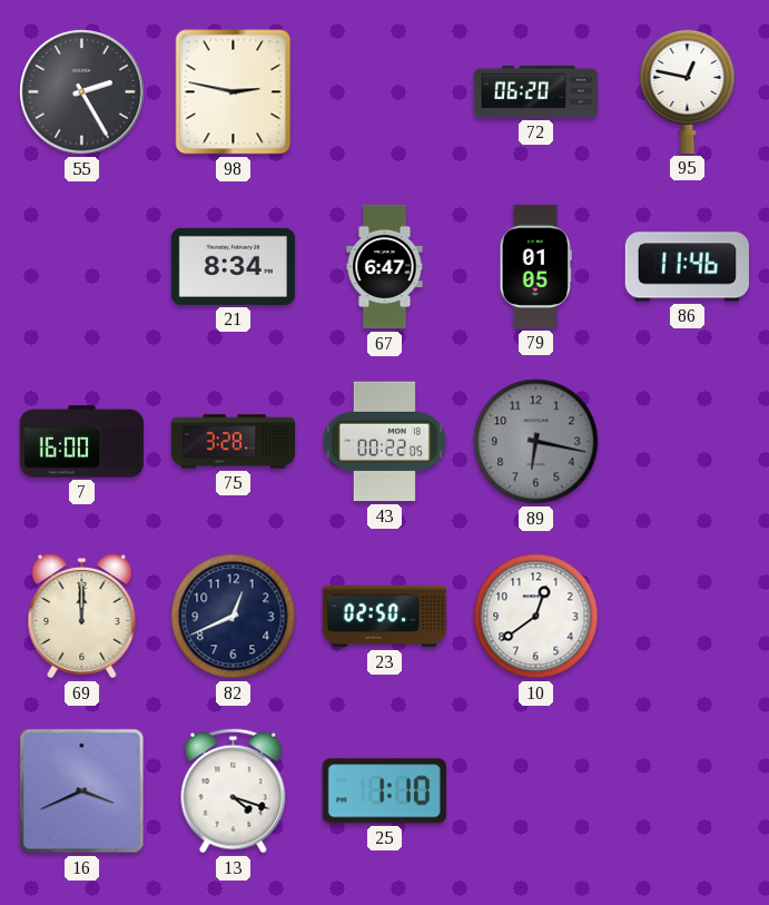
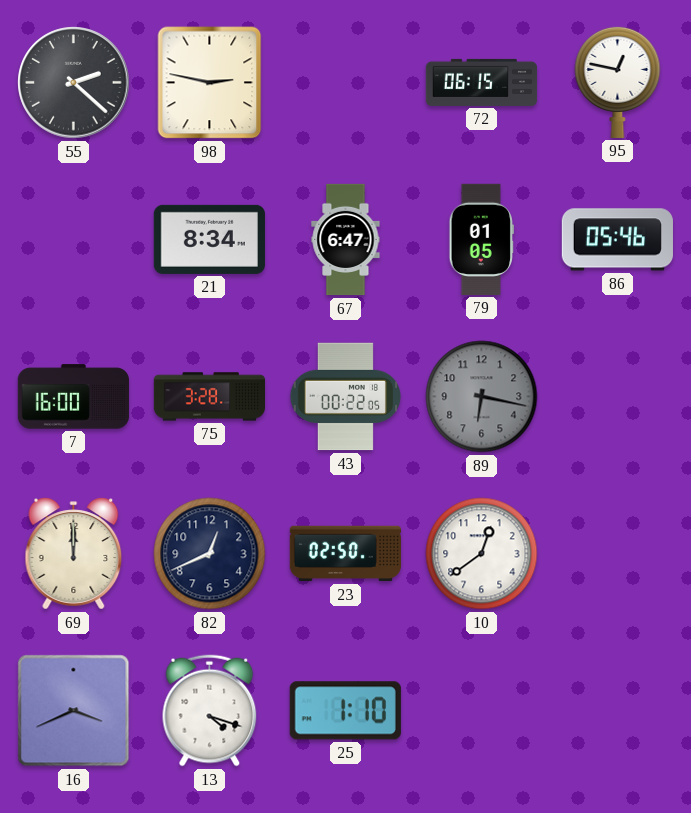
55: 2:25 -> 2:22
72: 06:20 -> 06:15
86: 11:46 -> 05:46
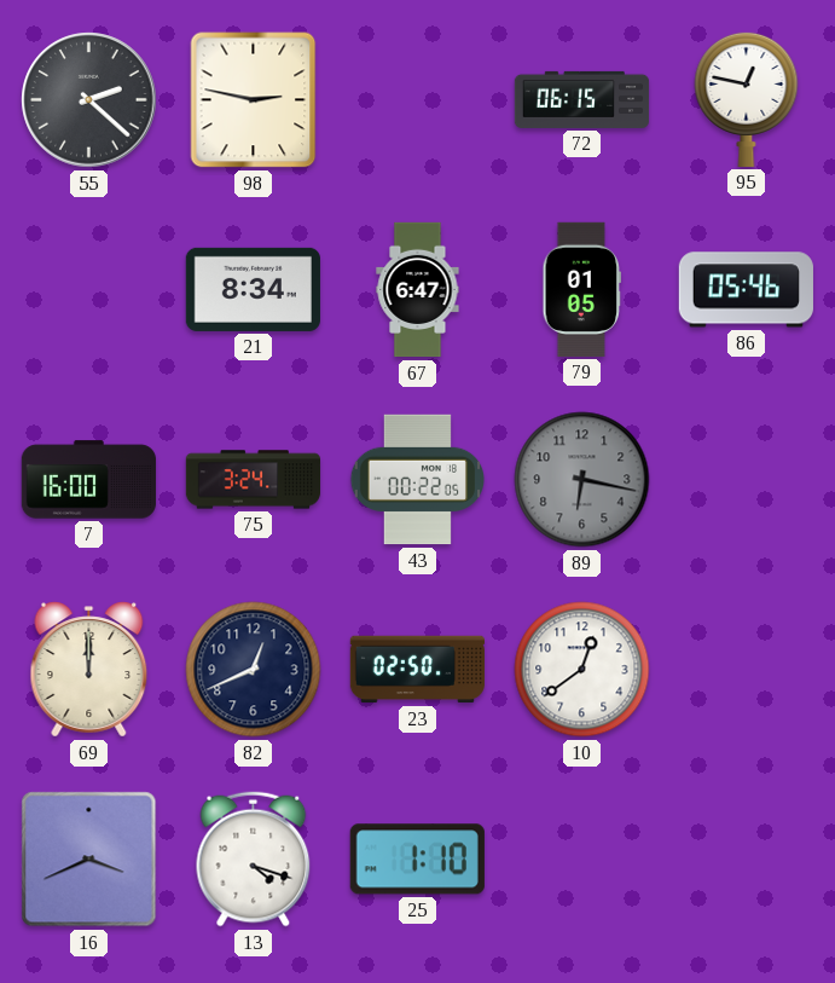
75: 3:28 -> 3:24
